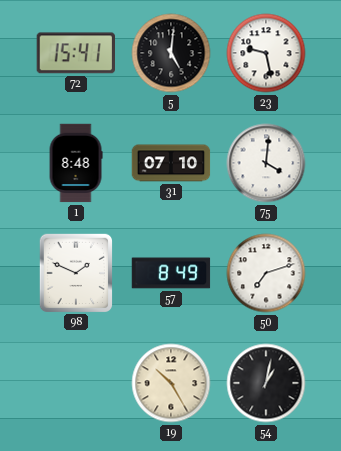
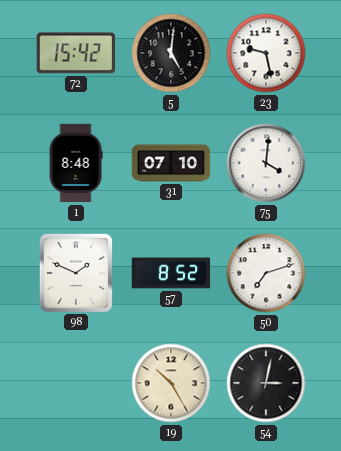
72: 15:41 -> 15:42
57: 8:49 -> 8:52
54: 1:02 -> 3:02
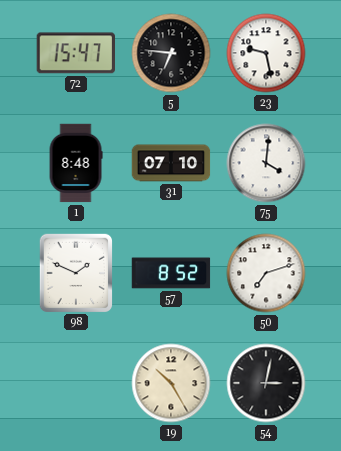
72: 15:42 -> 15:47
5: 5:01 -> 6:46
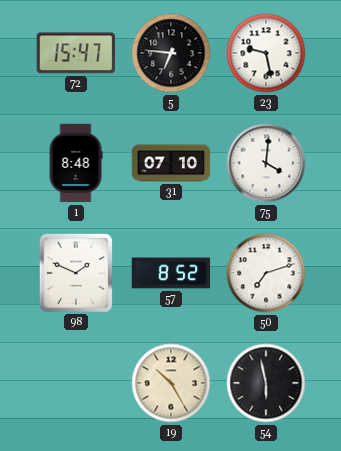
54: 3:02 -> 5:58
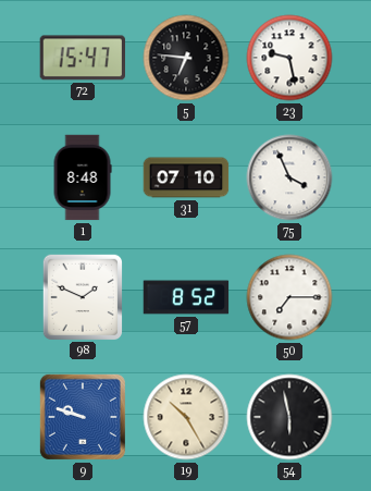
75: 4:01 -> 3:56
50: 7:12 -> 7:15
9: none -> 9:48
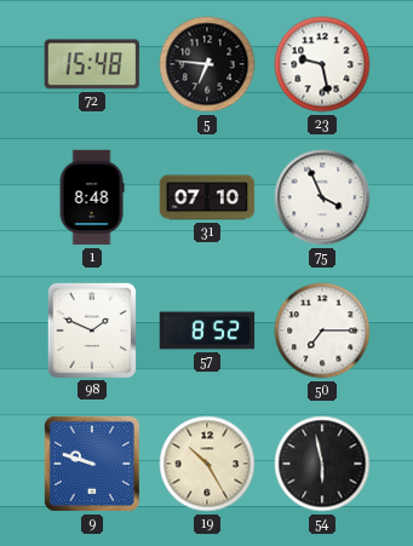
72: 15:47 -> 15:48
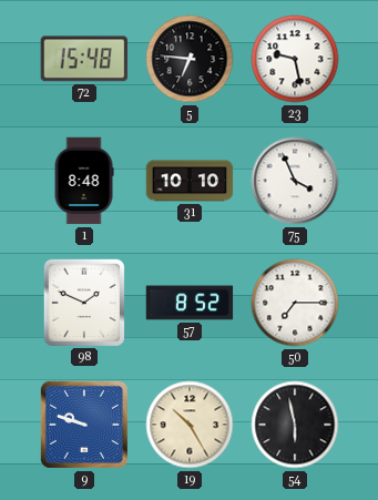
31: 07:10 -> 10:10
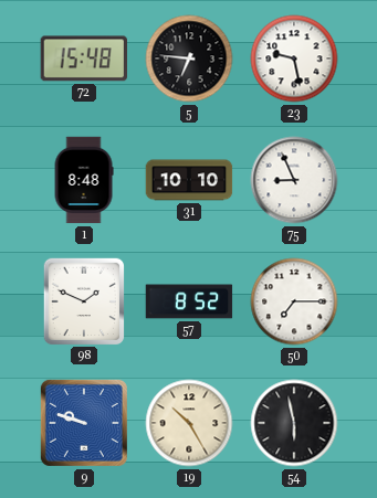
75: 3:56 -> 8:56
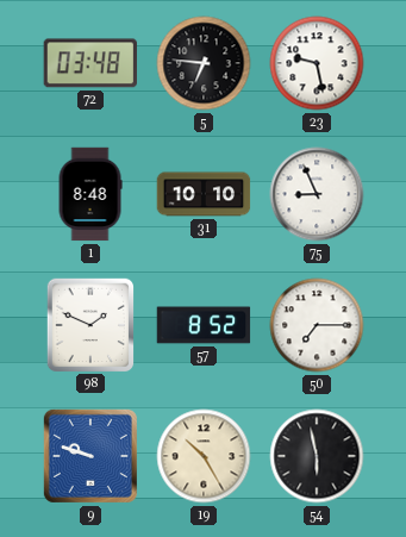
72: 15:48 -> 03:48
